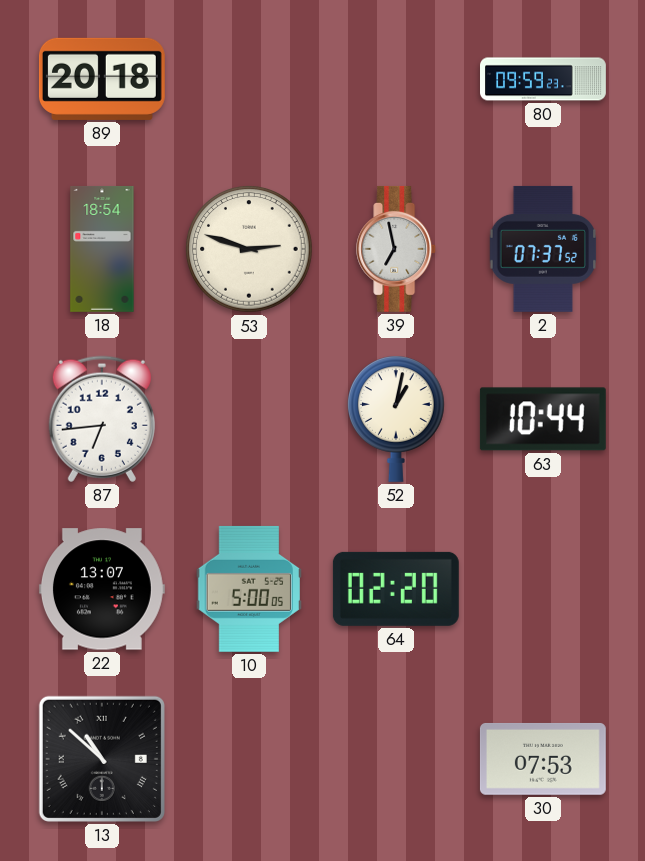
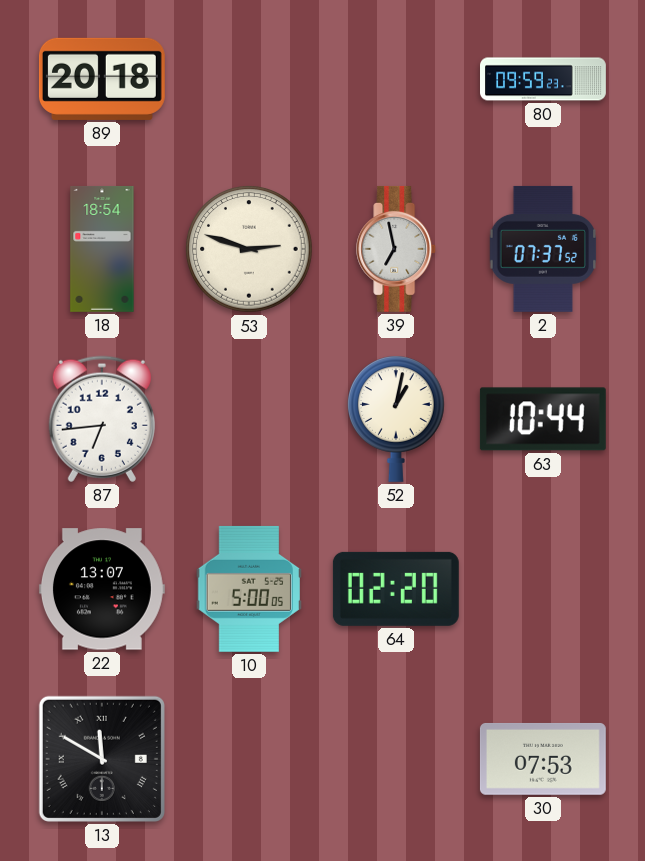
13: 10:52 -> 11:50
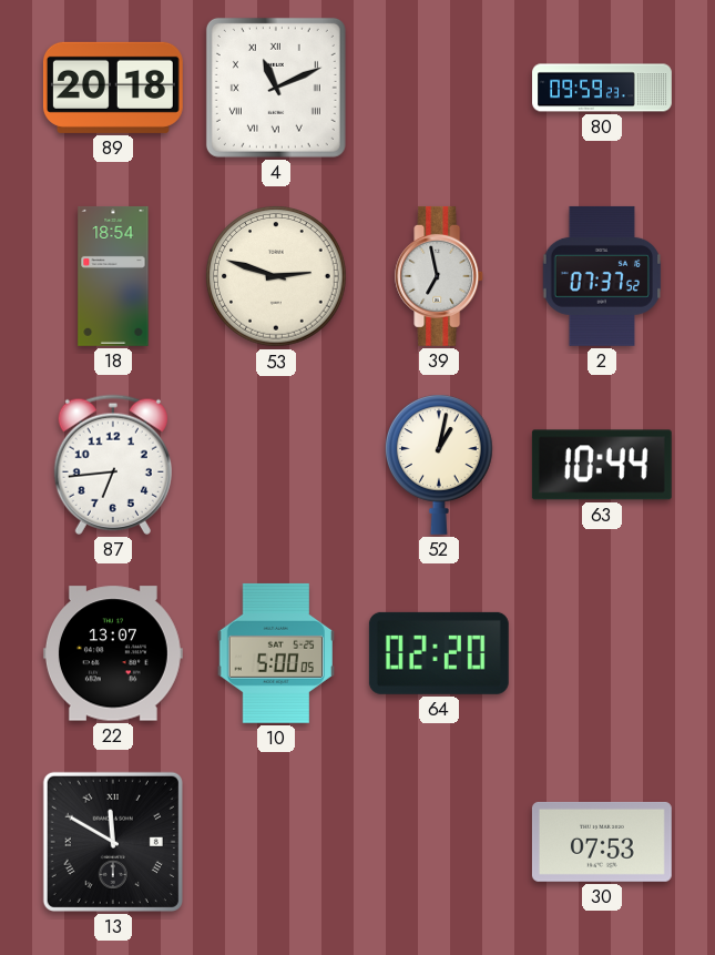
4: none -> 11:11
